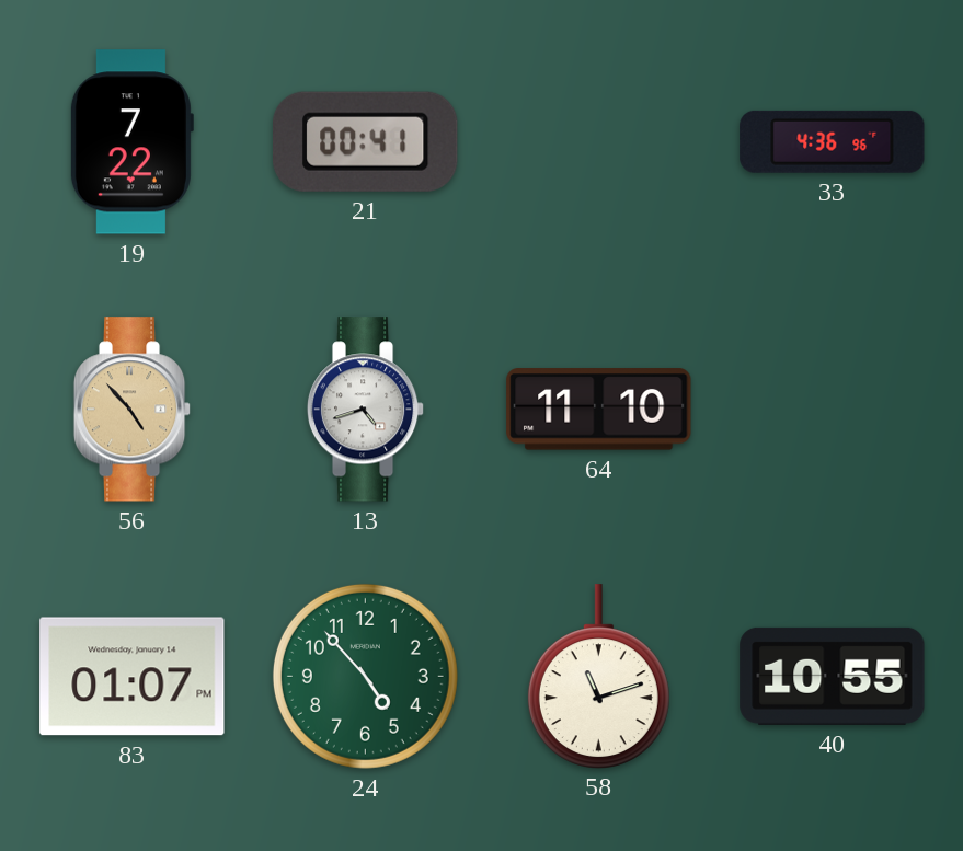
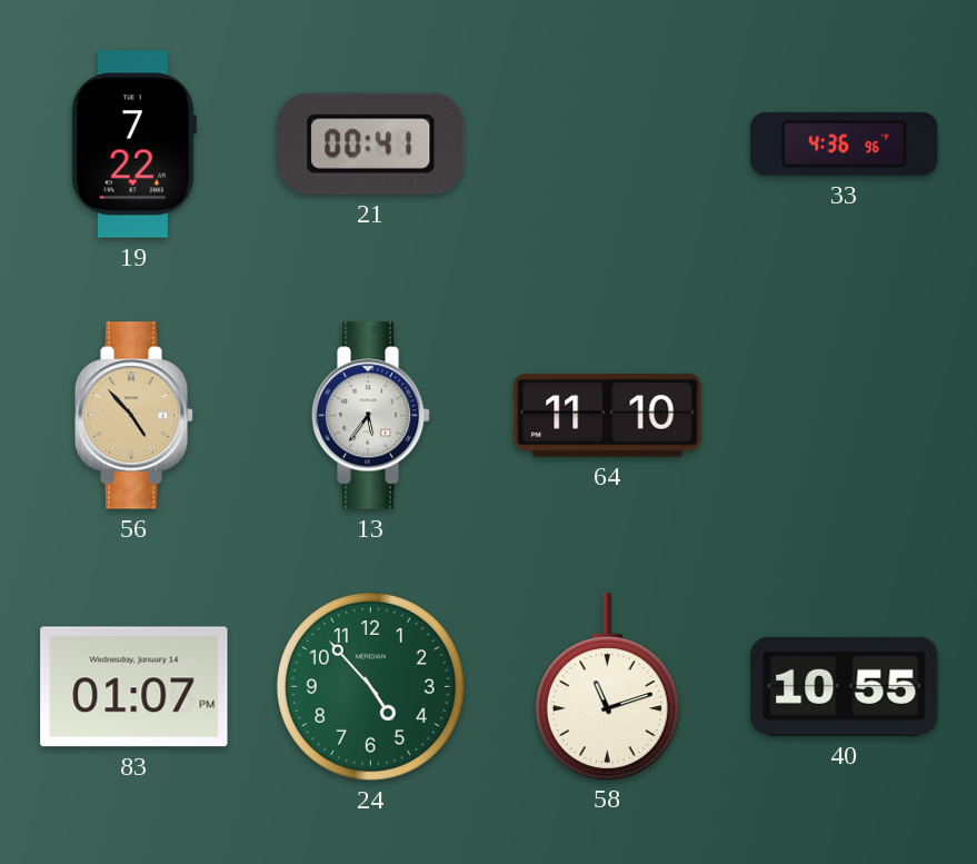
13: 4:42 -> 5:36
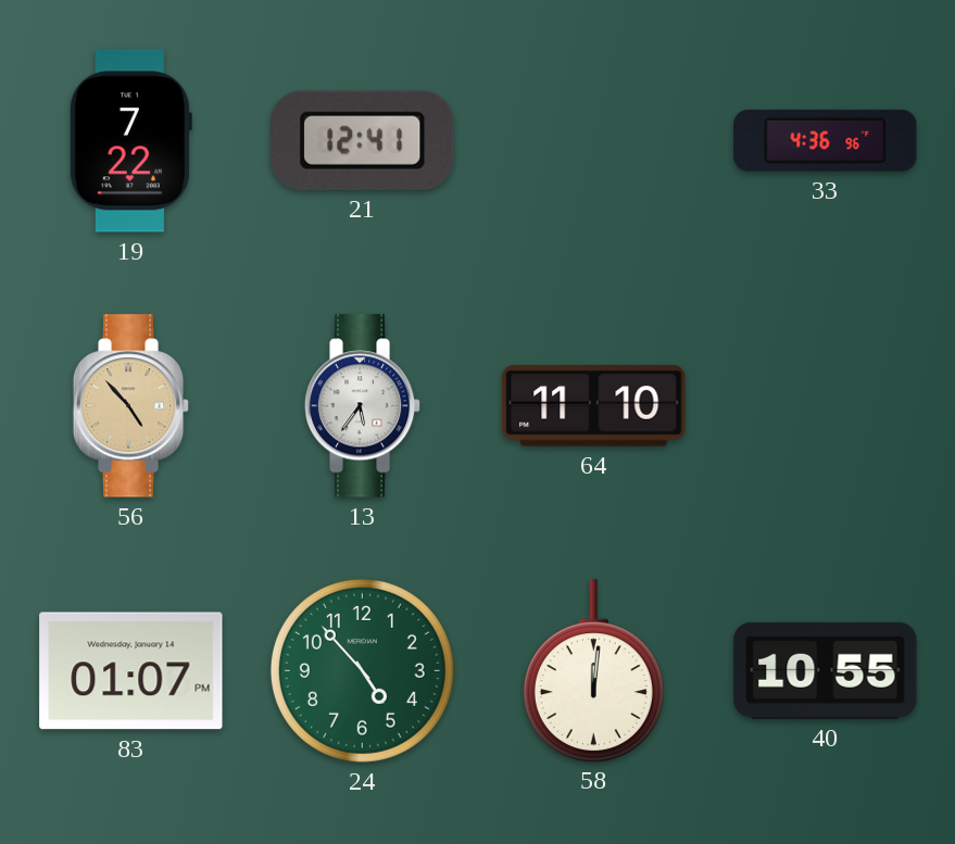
21: 00:41 -> 12:41
58: 11:12 -> 12:01
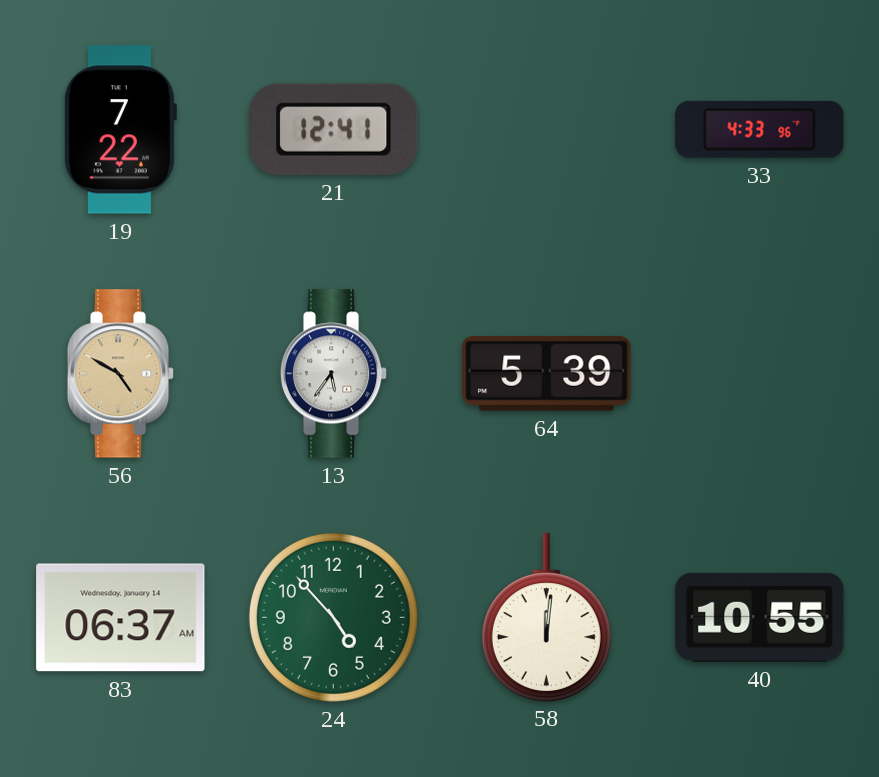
33: 4:36 -> 4:33
56: 4:53 -> 4:50
64: 11:10 -> 5:39
83: 01:07 -> 06:37
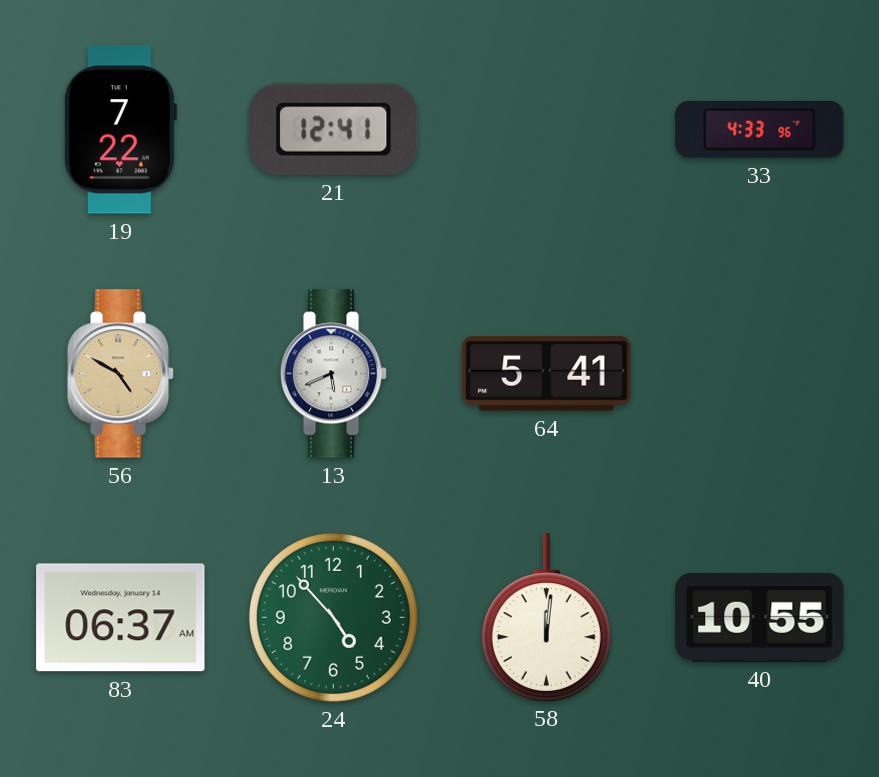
13: 5:36 -> 5:41
64: 5:39 -> 5:41
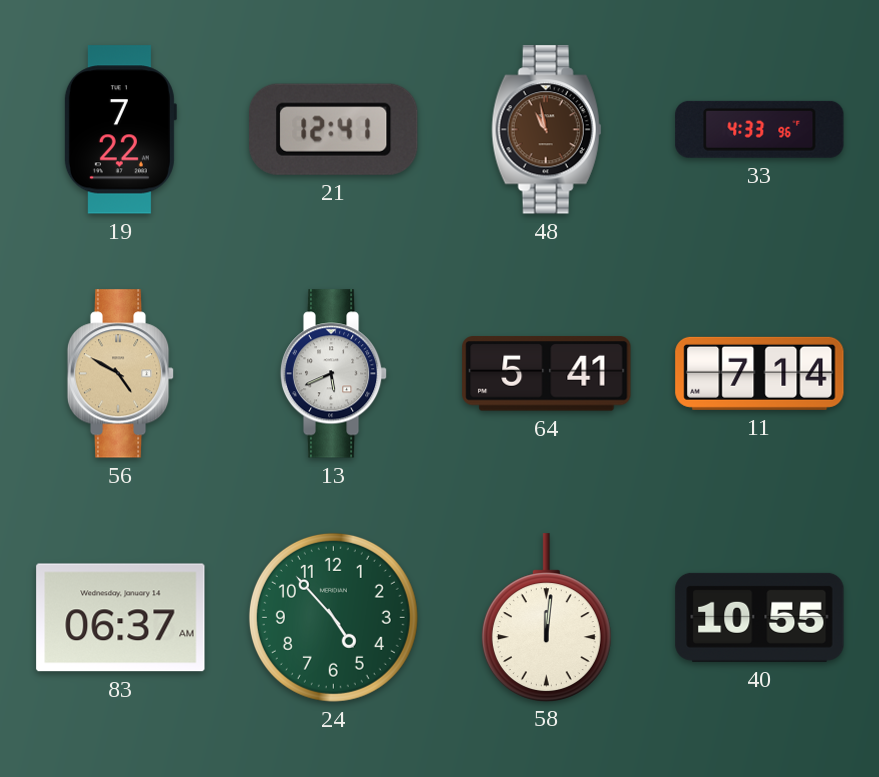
48: none -> 10:58
11: none -> 7:14
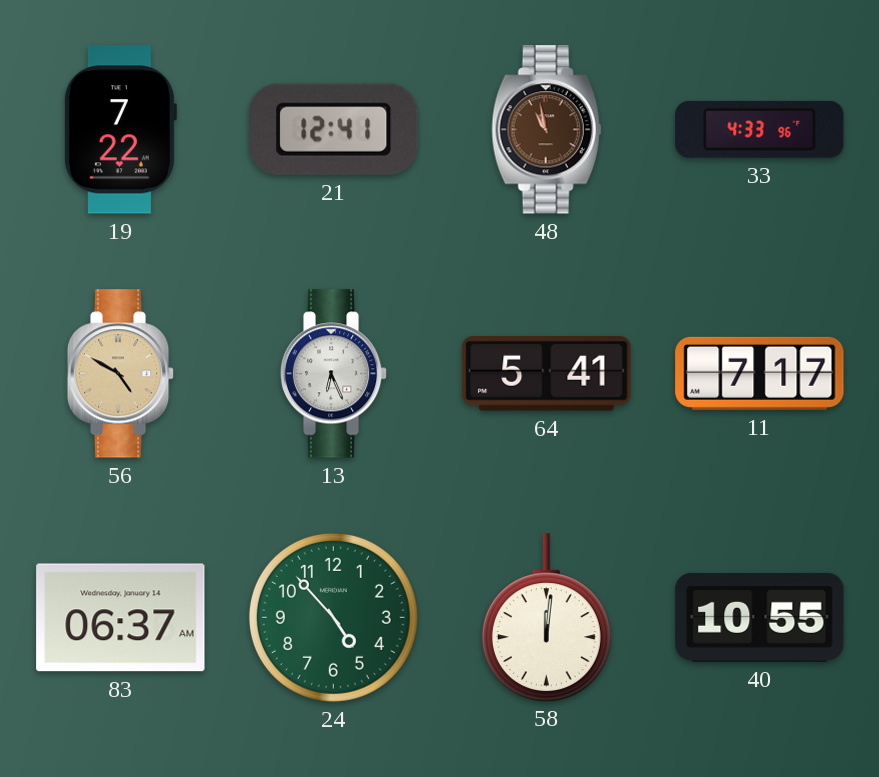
13: 5:41 -> 6:26
11: 7:14 -> 7:17
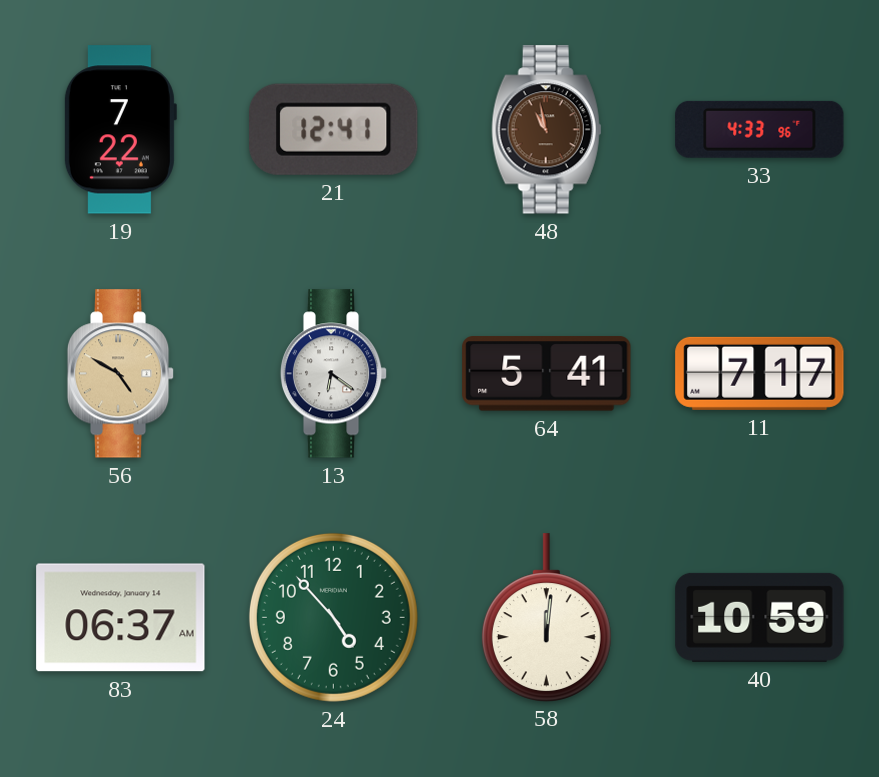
13: 6:26 -> 6:21
40: 10:55 -> 10:59
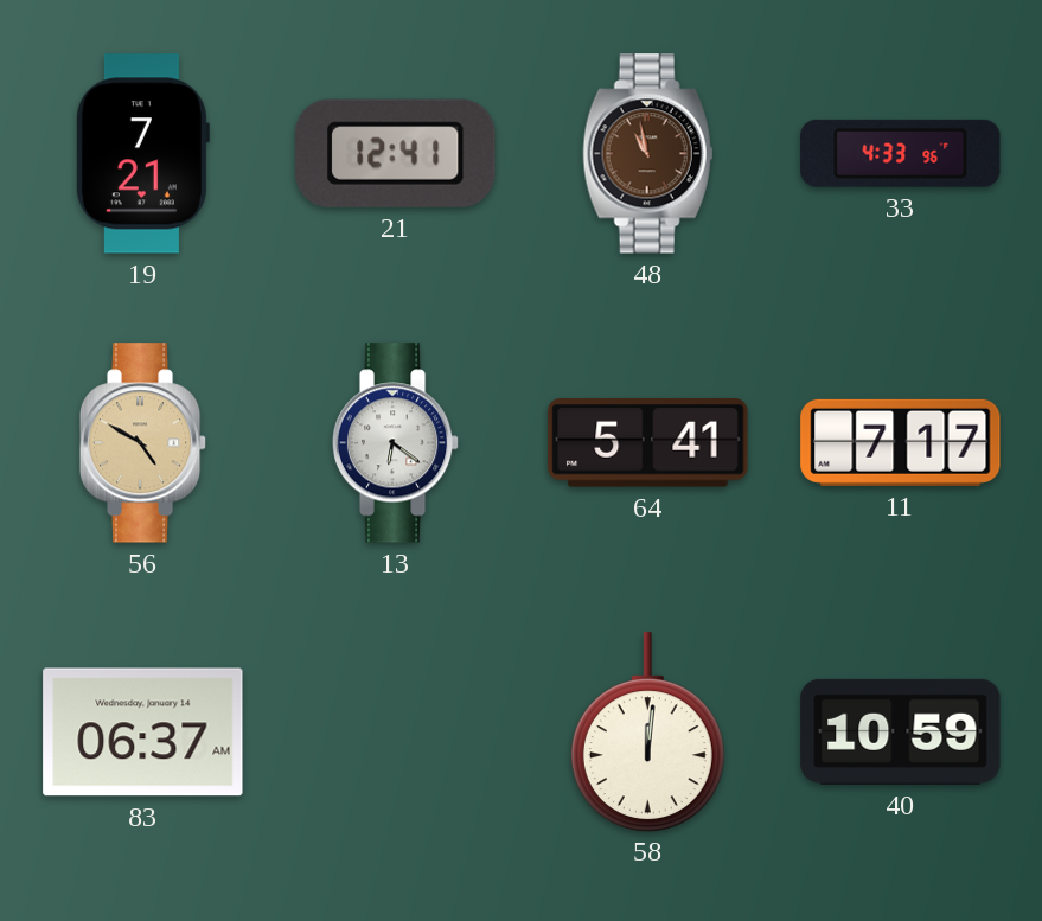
19: 7:22 -> 7:21
24: 4:53 -> none
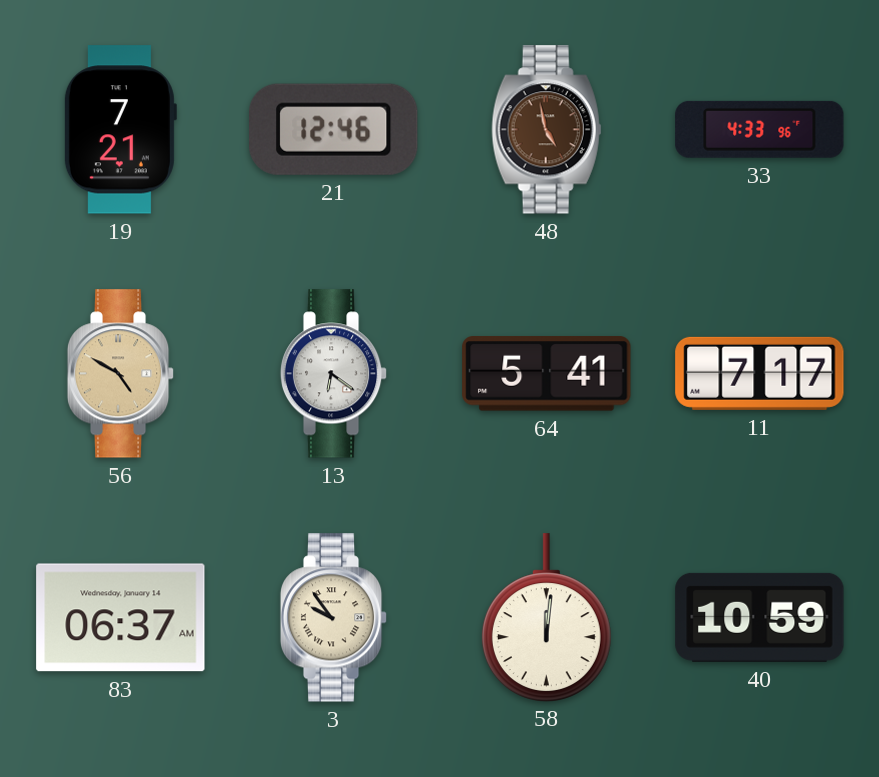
21: 12:41 -> 12:46
48: 10:58 -> 4:58
3: none -> 9:54
